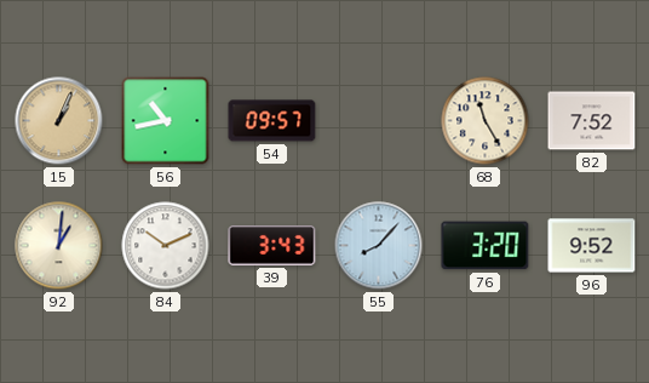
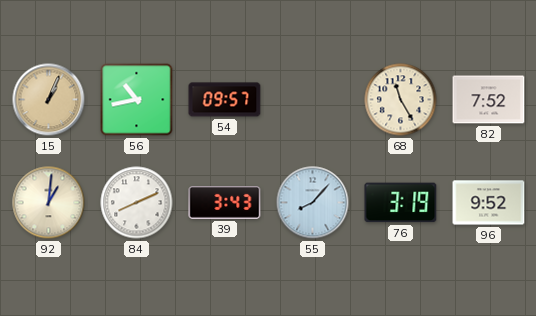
84: 10:11 -> 8:11
76: 3:20 -> 3:19
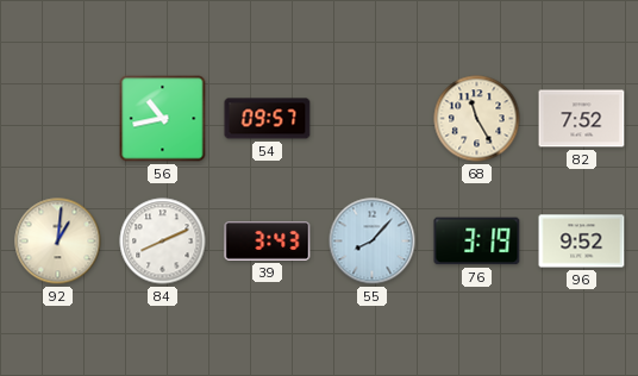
15: 1:04 -> none
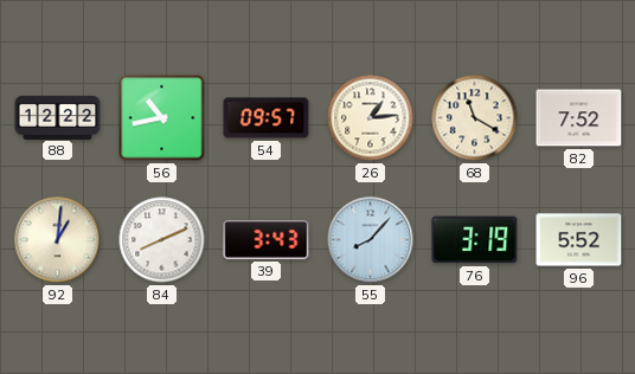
88: none -> 12:22
26: none -> 1:14
68: 11:25 -> 11:20
96: 9:52 -> 5:52
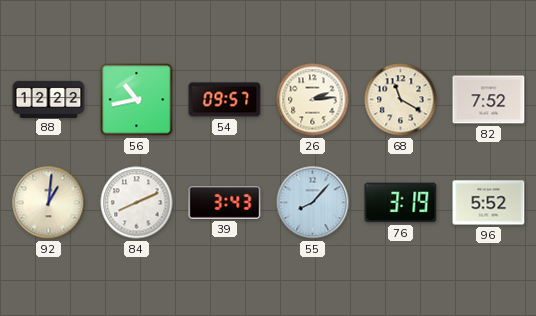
26: 1:14 -> 2:14
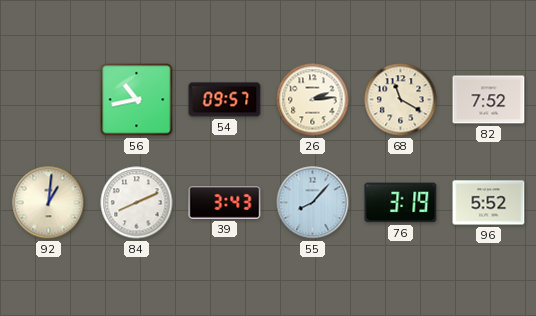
88: 12:22 -> none
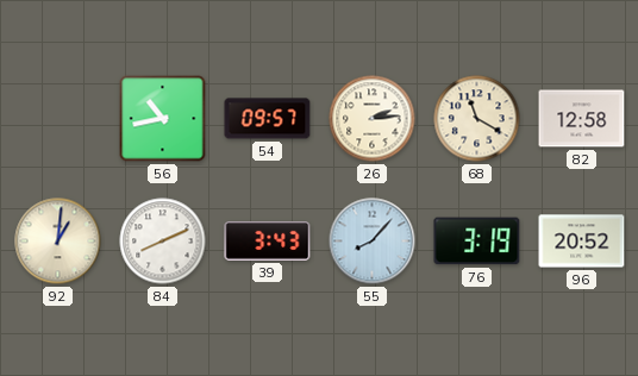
82: 7:52 -> 12:58
96: 5:52 -> 20:52
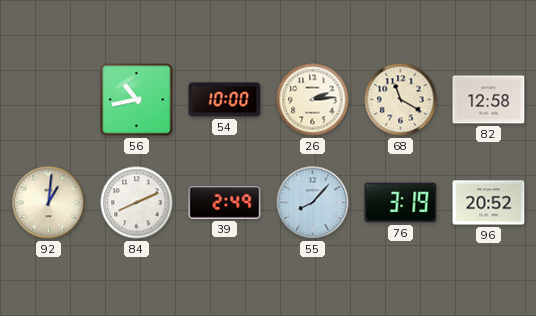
54: 09:57 -> 10:00
39: 3:43 -> 2:49
